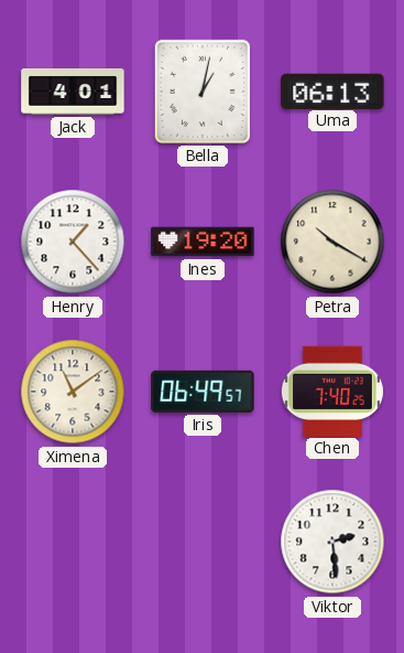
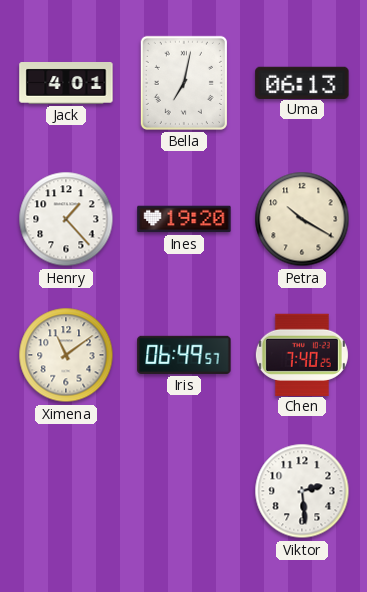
Bella: 1:02 -> 7:02
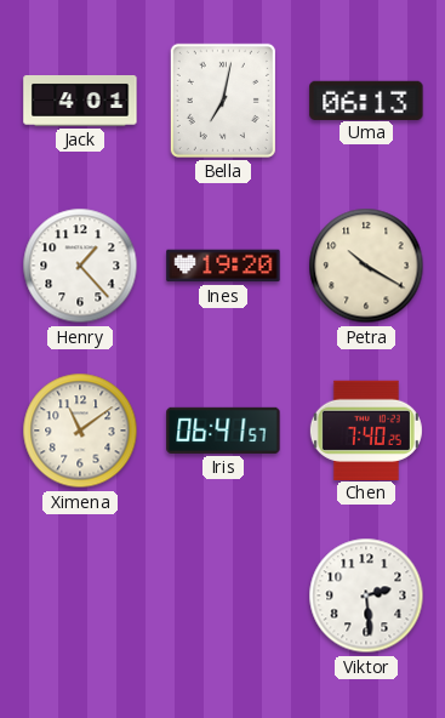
Iris: 06:49 -> 06:41
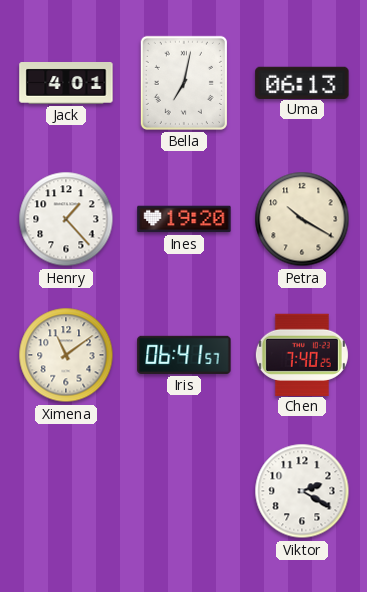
Viktor: 2:29 -> 2:20
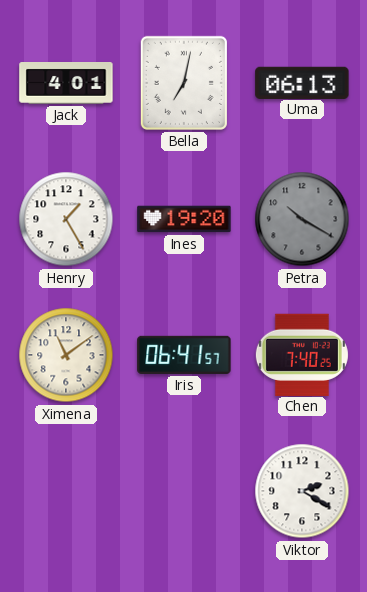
Henry: 1:23 -> 1:25
Petra dial: cream -> grey
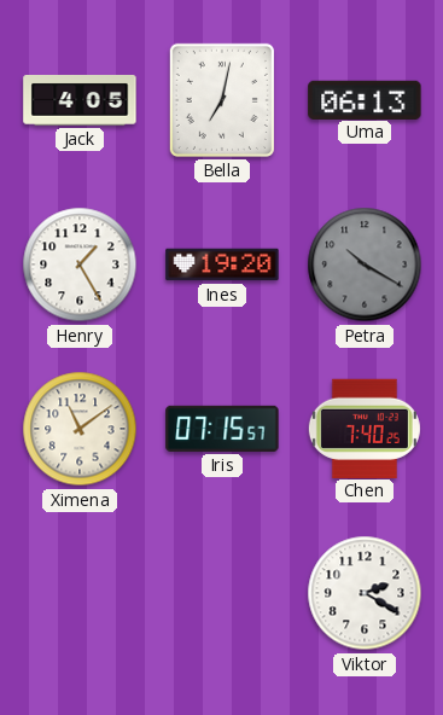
Jack: 4:01 -> 4:05
Iris: 06:41 -> 07:15
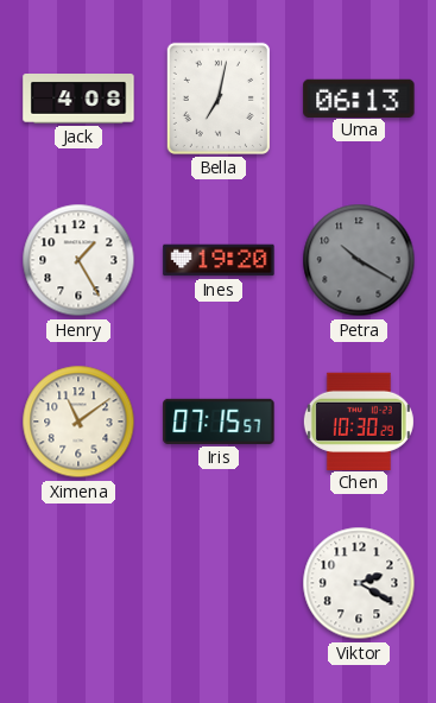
Jack: 4:05 -> 4:08
Chen: 7:40 -> 10:30
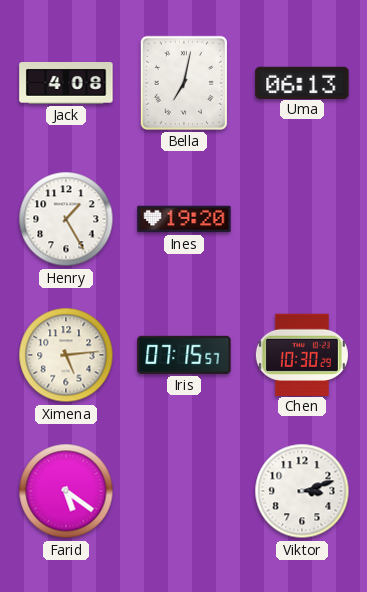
Petra: 10:20 -> none
Ximena: 11:09 -> 5:14
Farid: none -> 5:21
Viktor: 2:20 -> 3:12
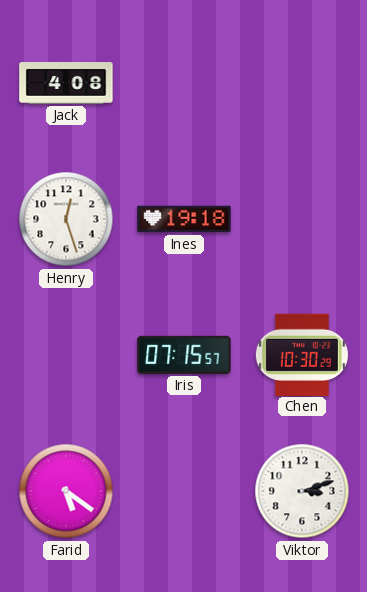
Bella: 7:02 -> none
Uma: 06:13 -> none
Henry: 1:25 -> 12:27
Ines: 19:20 -> 19:18
Ximena: 5:14 -> none
